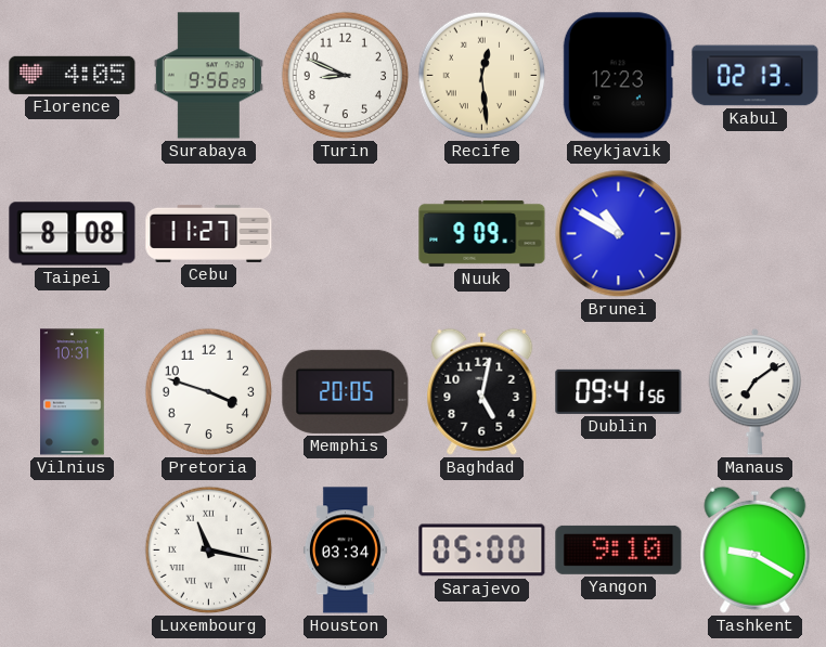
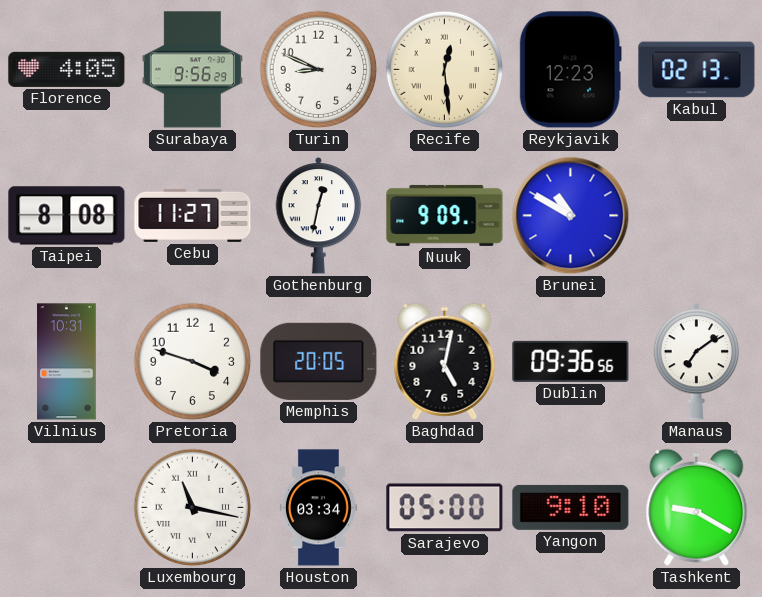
Gothenburg: none -> 12:32
Dublin: 09:41 -> 09:36
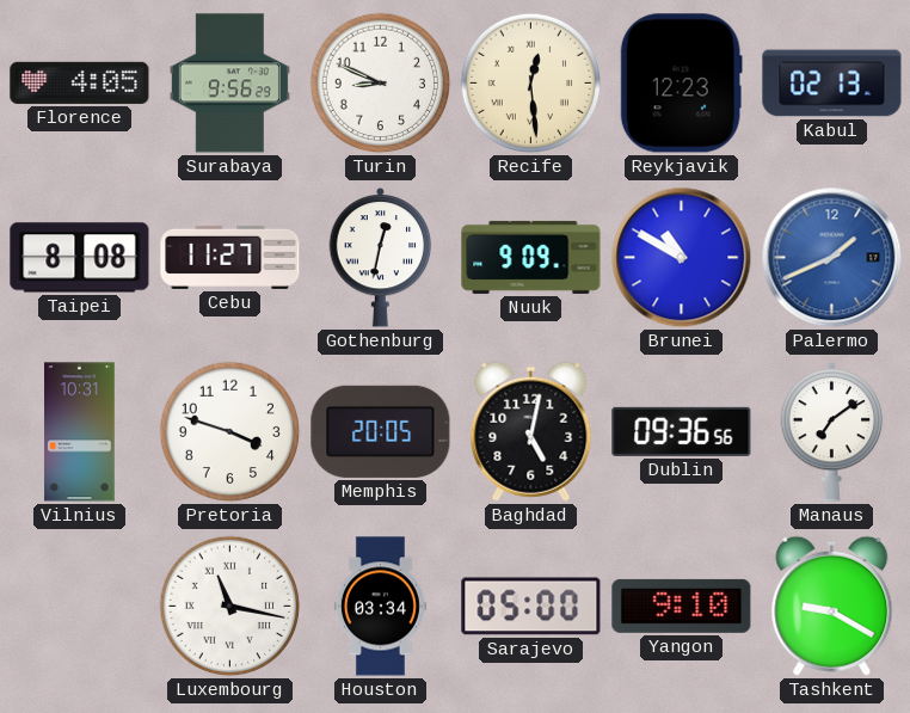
Palermo: none -> 1:41
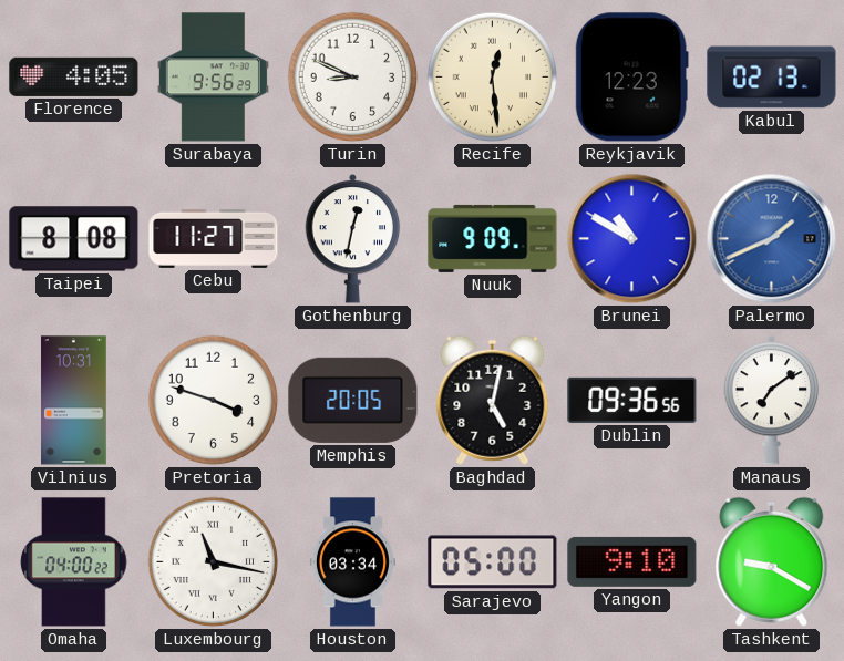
Omaha: none -> 04:00
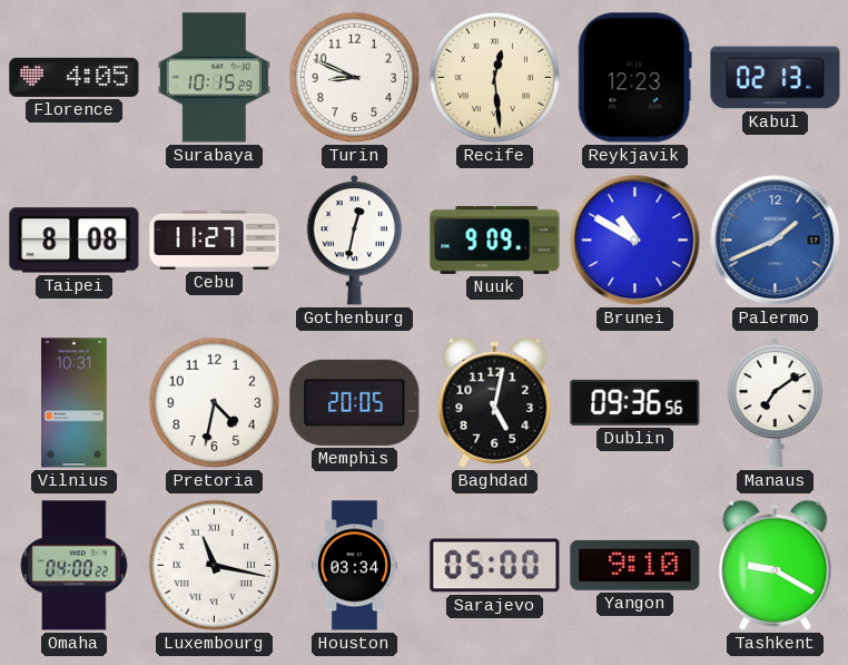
Surabaya: 9:56 -> 10:15
Pretoria: 3:48 -> 4:32
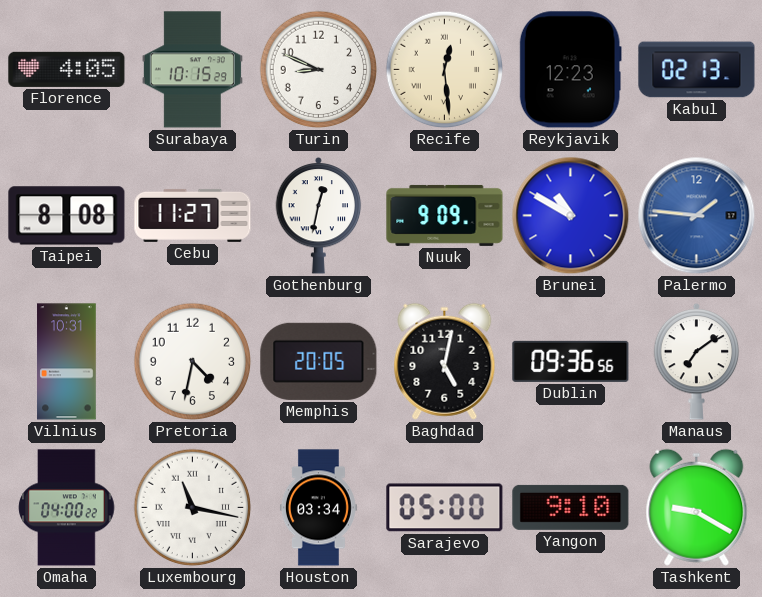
Palermo: 1:41 -> 1:46
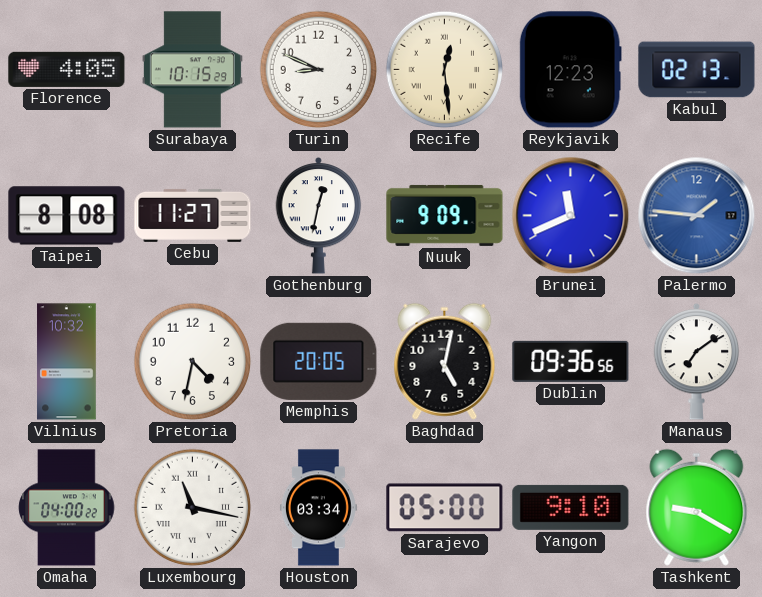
Brunei: 10:50 -> 11:41
Vilnius: 10:31 -> 10:32
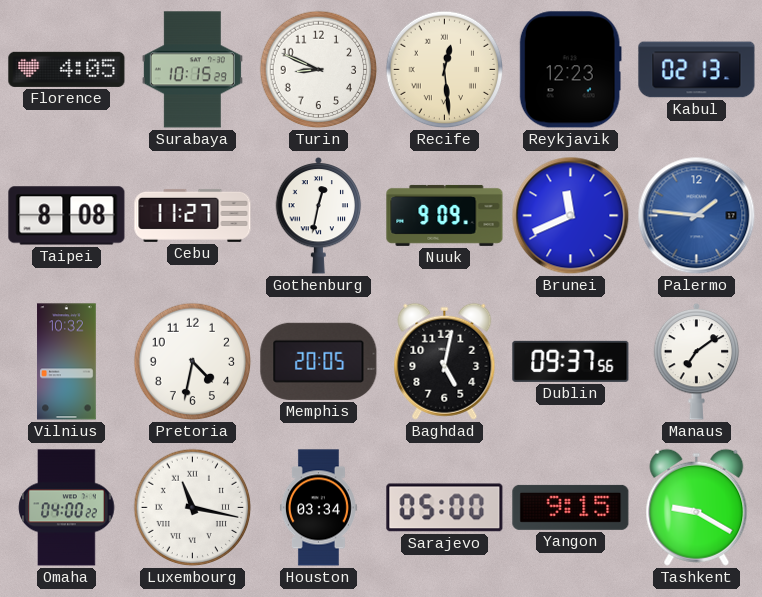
Dublin: 09:36 -> 09:37
Yangon: 9:10 -> 9:15
